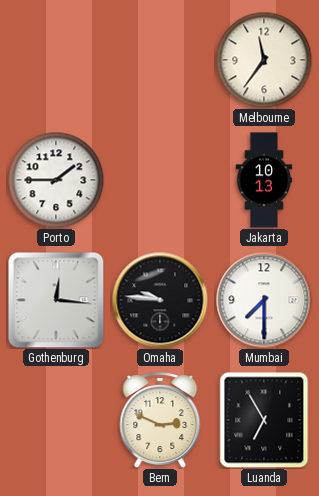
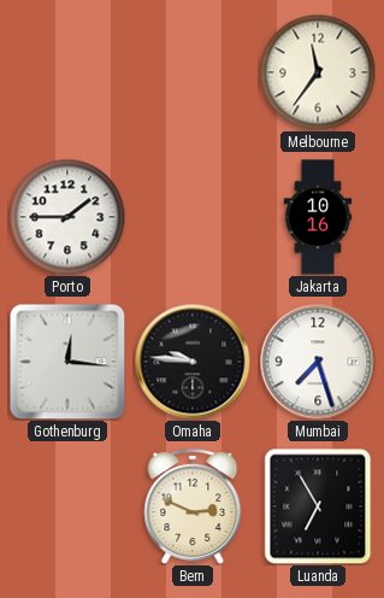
Jakarta: 10:13 -> 10:16
Mumbai: 7:30 -> 7:27
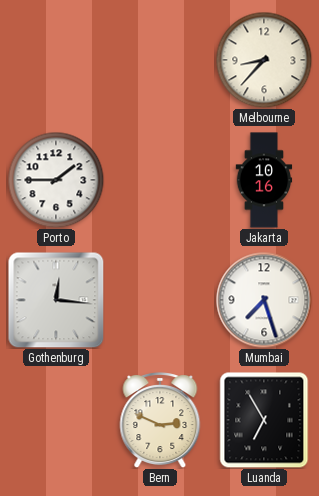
Melbourne: 11:36 -> 8:37
Omaha: 9:46 -> none
